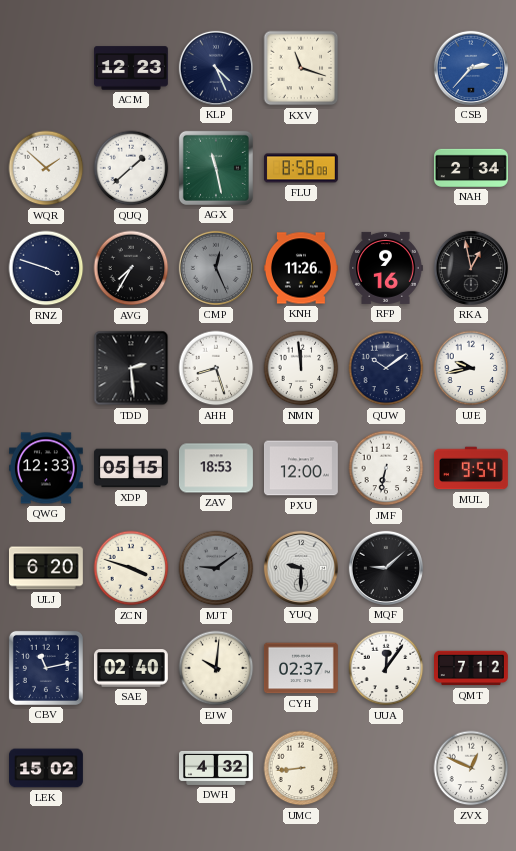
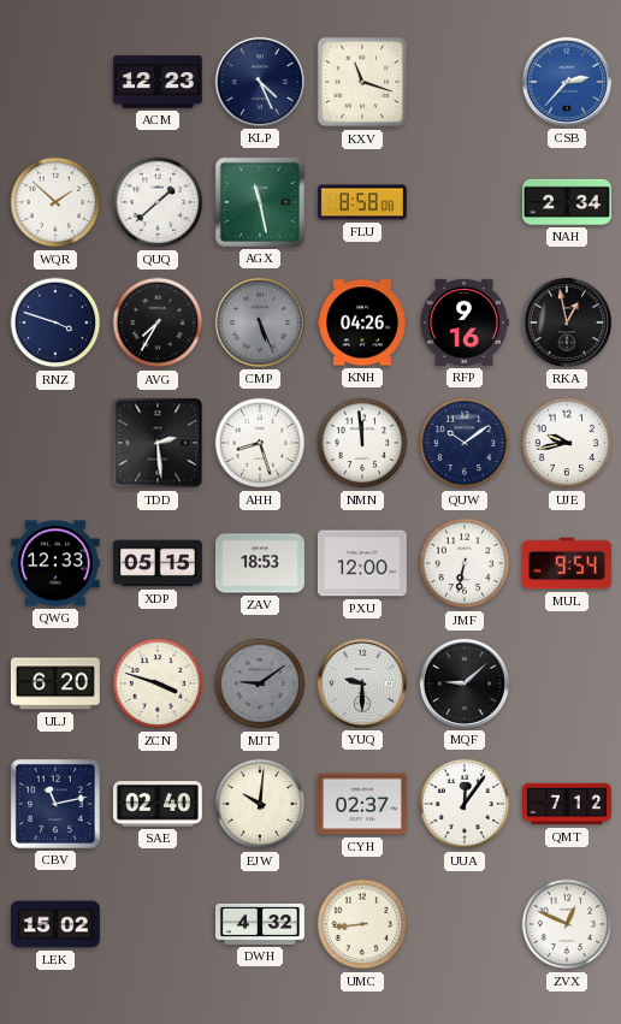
CMP: 12:26 -> 5:26
KNH: 11:26 -> 04:26
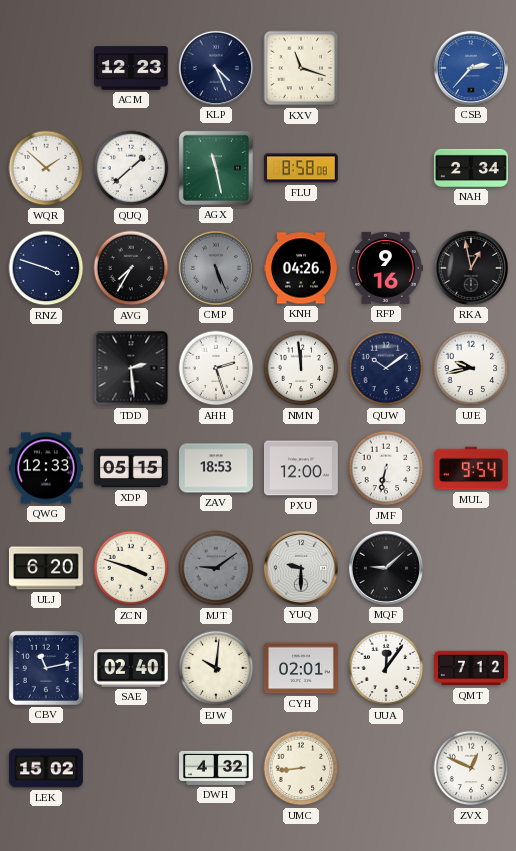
AHH: 8:27 -> 2:27
CYH: 02:37 -> 02:01
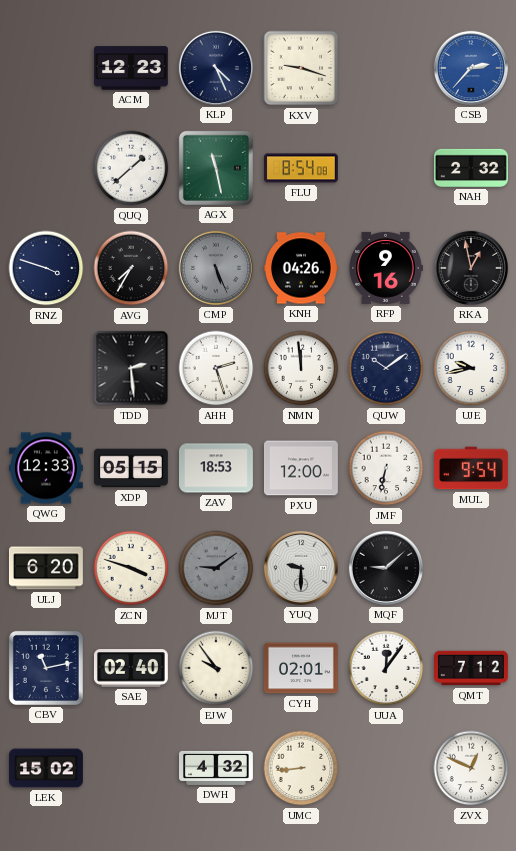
KXV: 11:18 -> 9:18
WQR: 1:52 -> none
FLU: 8:58 -> 8:54
NAH: 2:34 -> 2:32
EJW: 10:01 -> 9:54
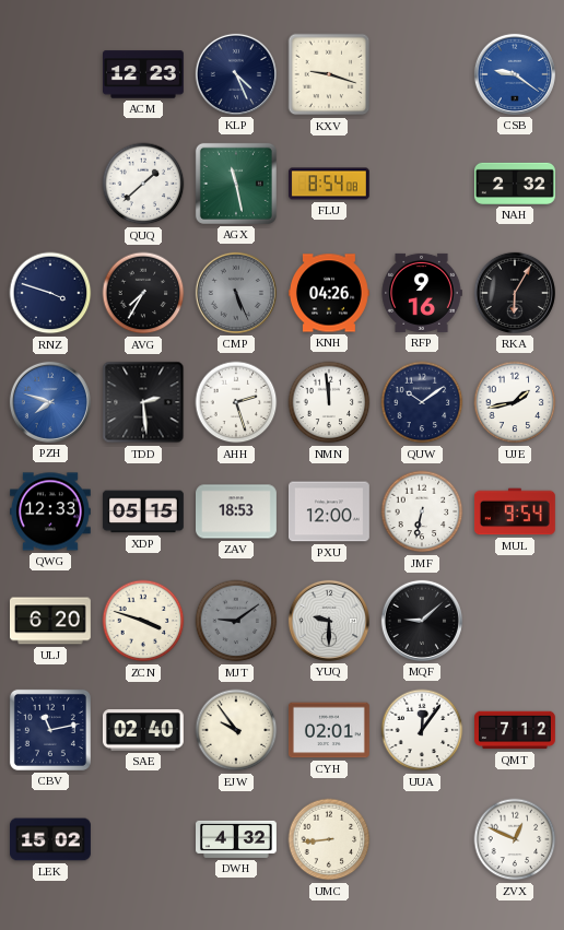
CSB: 2:37 -> 9:21
RKA: 12:58 -> 6:05
PZH: none -> 7:48
UJE: 9:43 -> 1:43
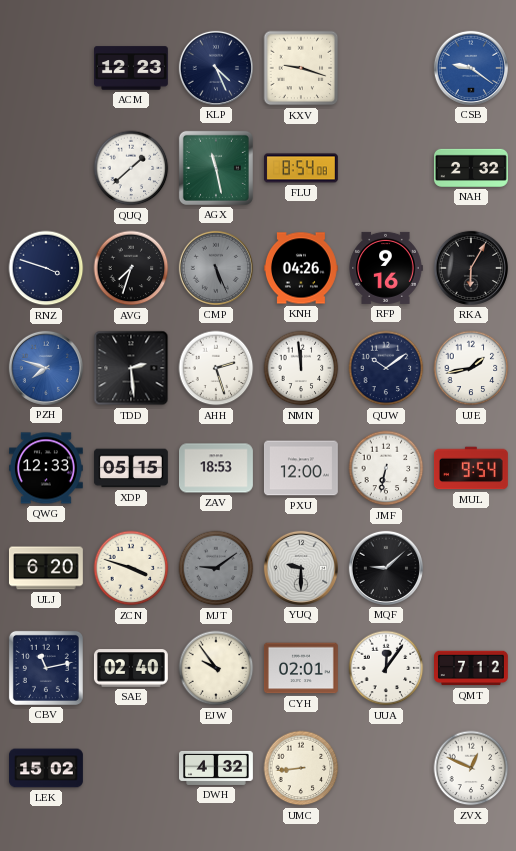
AVG: 7:35 -> 7:33
